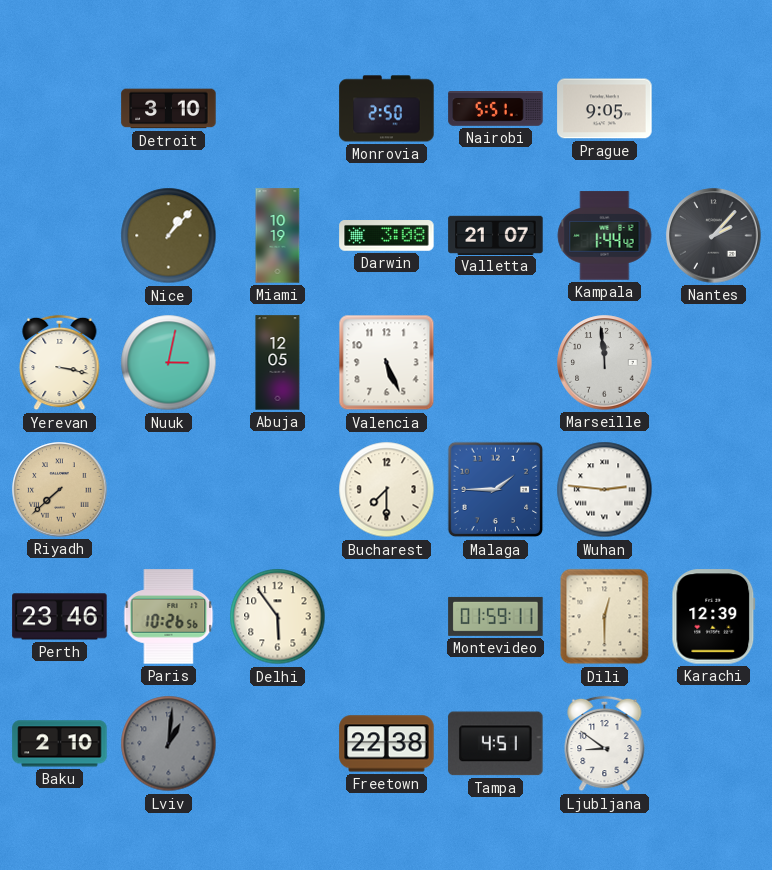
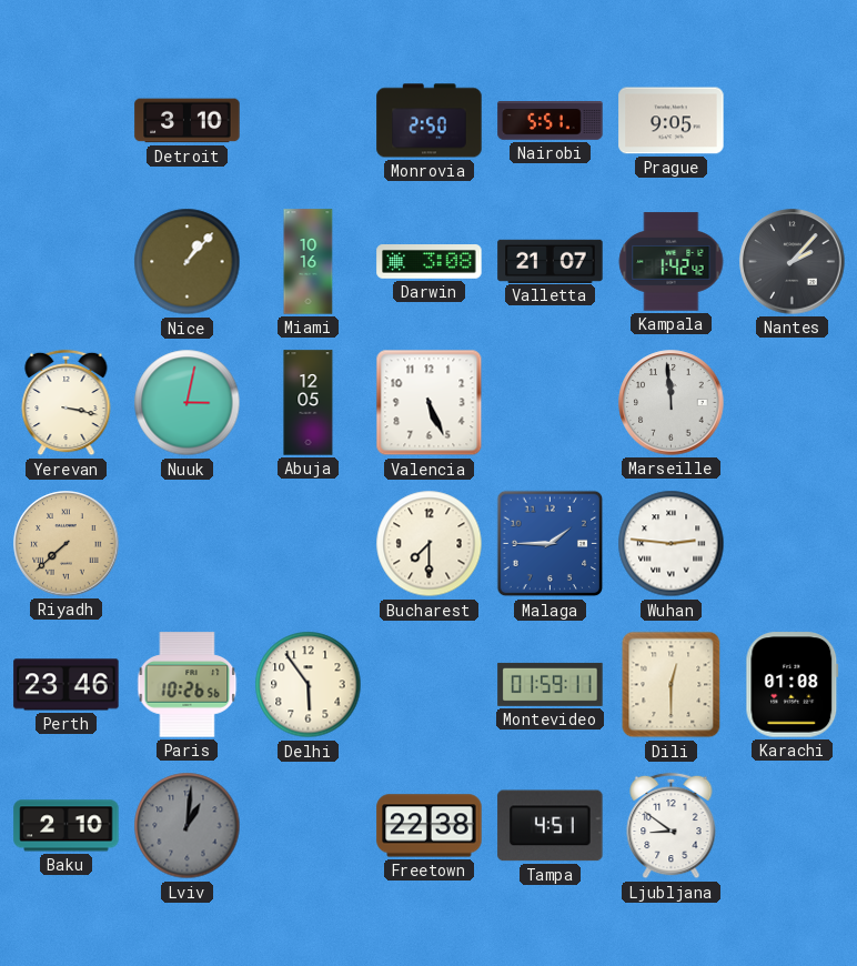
Miami: 10:19 -> 10:16
Kampala: 1:44 -> 1:42
Karachi: 12:39 -> 01:08
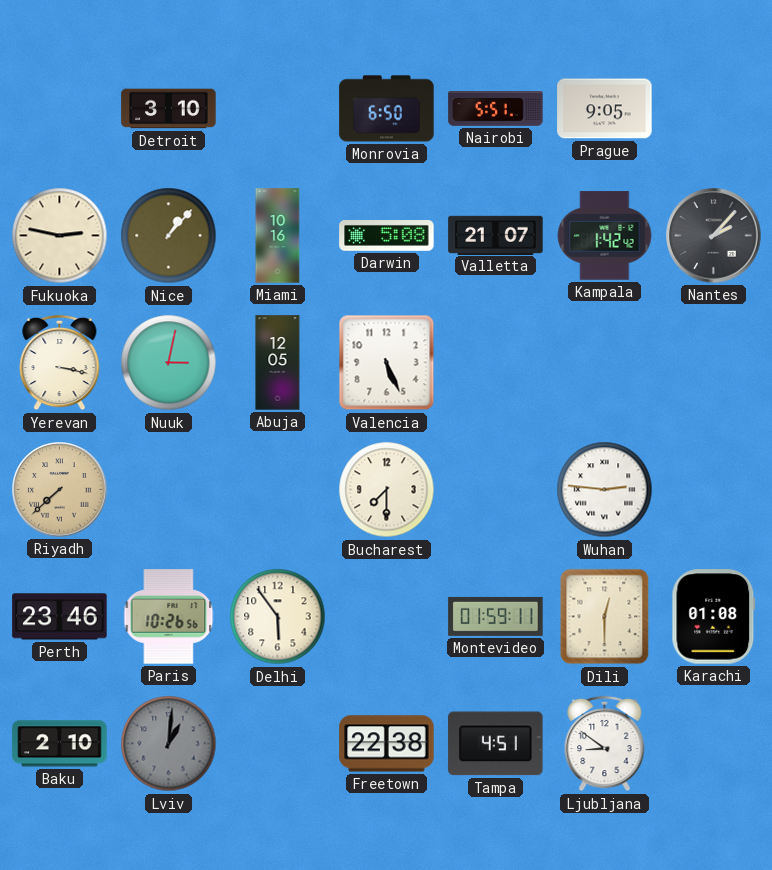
Monrovia: 2:50 -> 6:50
Fukuoka: none -> 2:47
Darwin: 3:08 -> 5:08
Marseille: 11:59 -> none
Malaga: 1:45 -> none
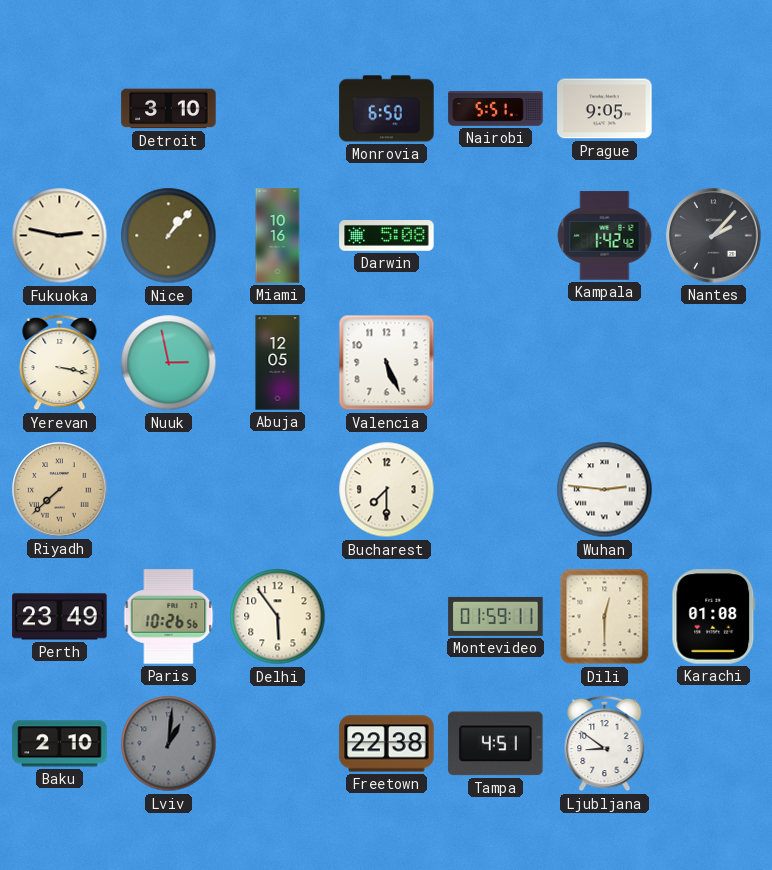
Valletta: 21:07 -> none
Nuuk: 3:02 -> 2:58
Perth: 23:46 -> 23:49
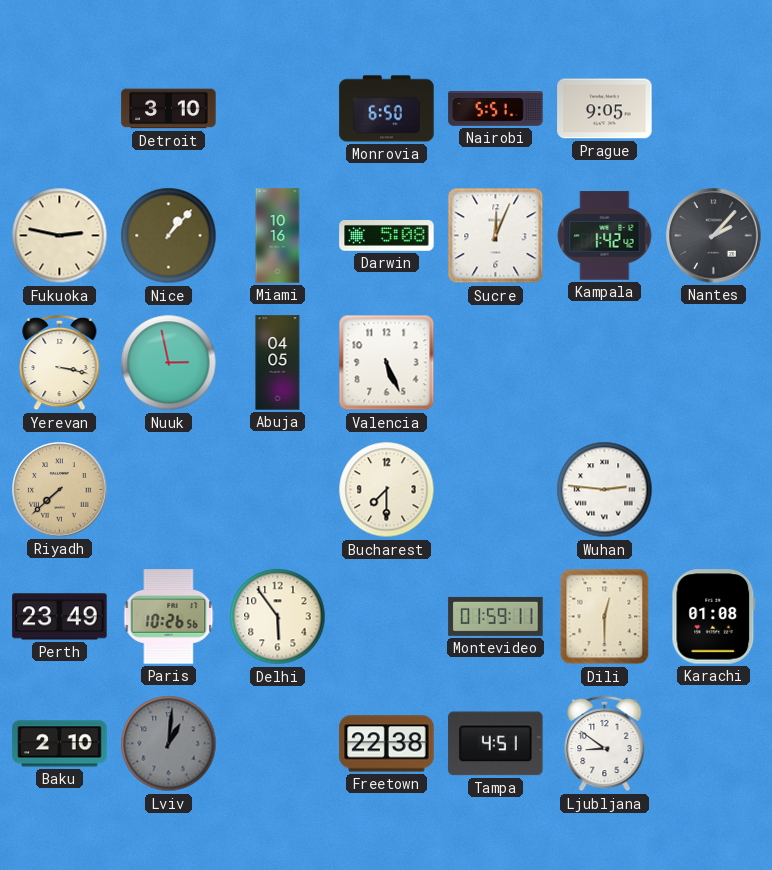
Sucre: none -> 12:04
Abuja: 12:05 -> 04:05
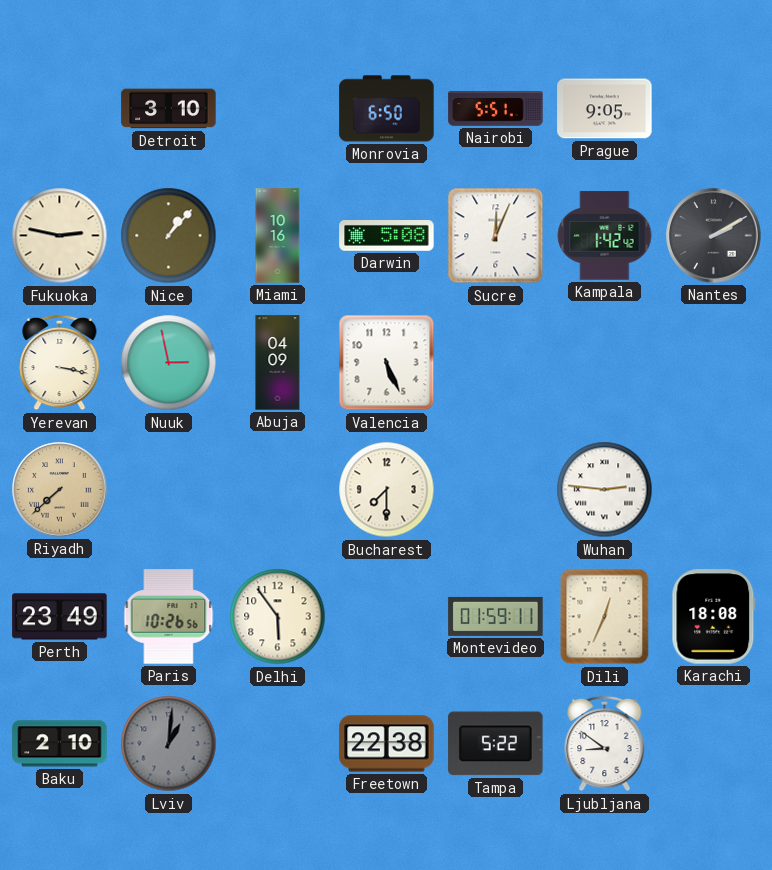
Nantes: 2:07 -> 2:10
Abuja: 04:05 -> 04:09
Dili: 12:30 -> 12:34
Karachi: 01:08 -> 18:08
Tampa: 4:51 -> 5:22
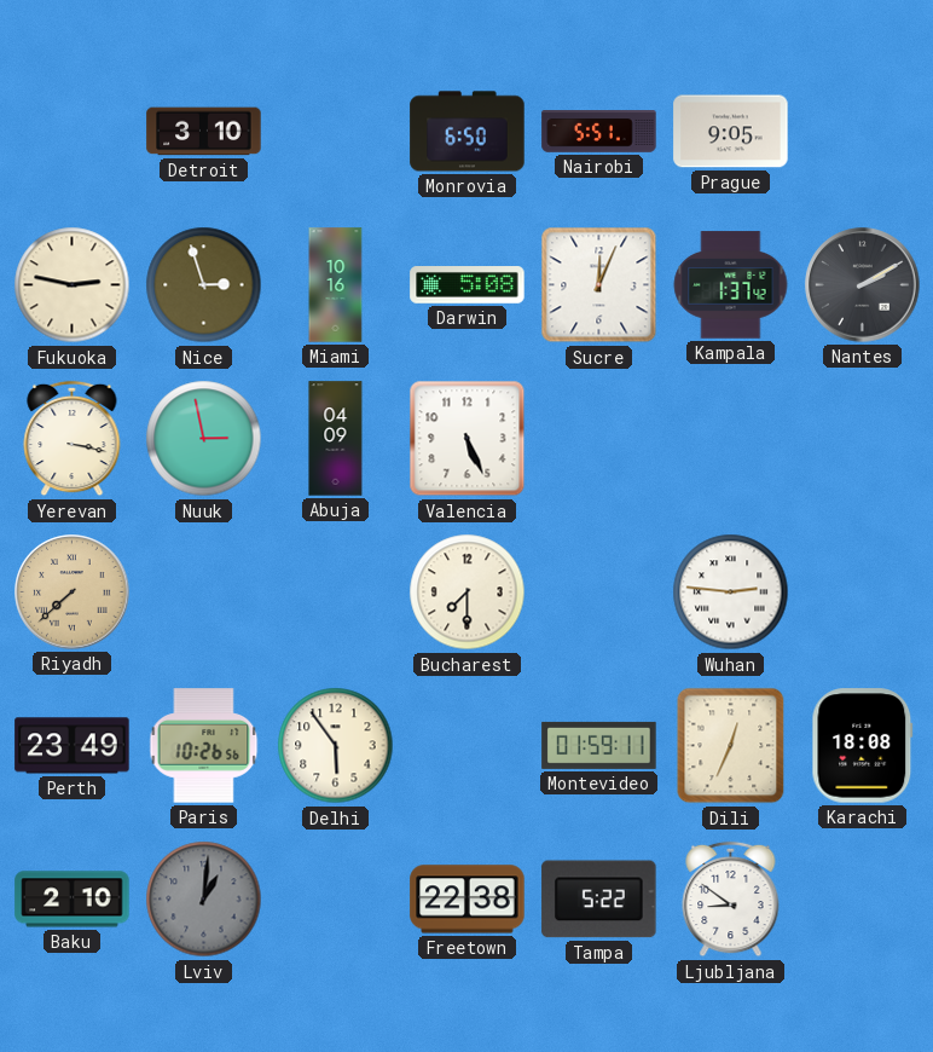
Nice: 1:07 -> 2:57
Kampala: 1:42 -> 1:37
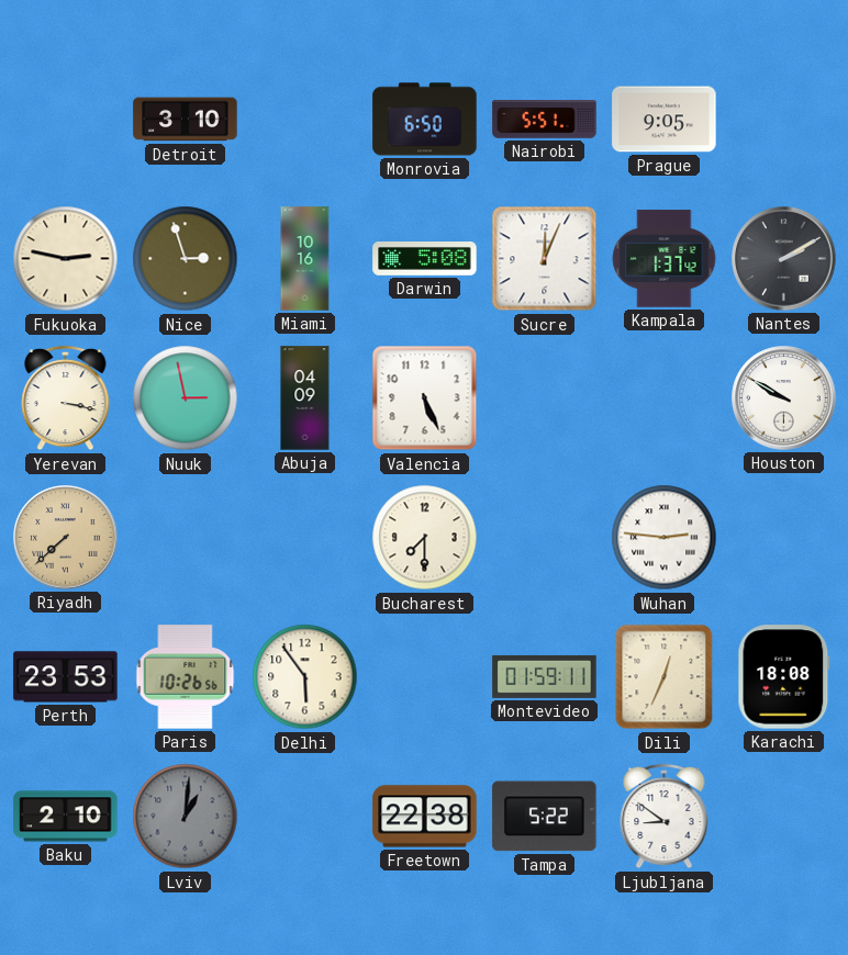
Houston: none -> 9:50
Perth: 23:49 -> 23:53
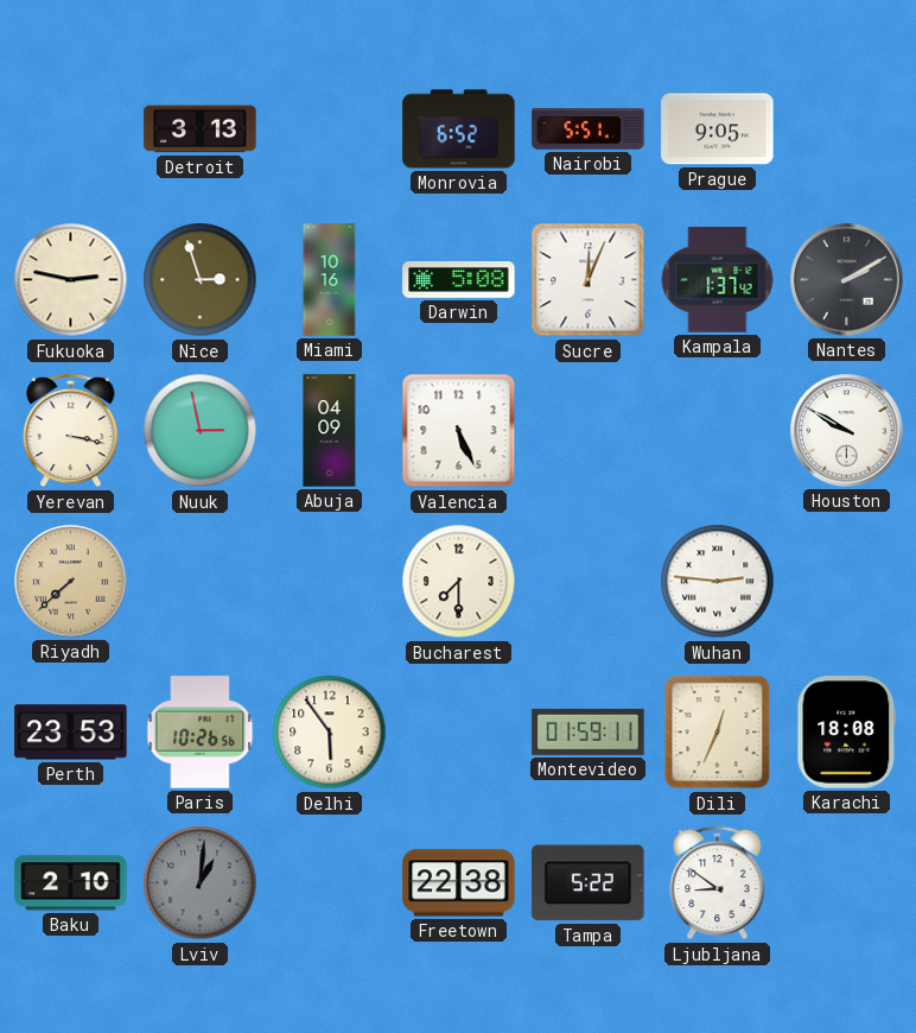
Detroit: 3:10 -> 3:13
Monrovia: 6:50 -> 6:52
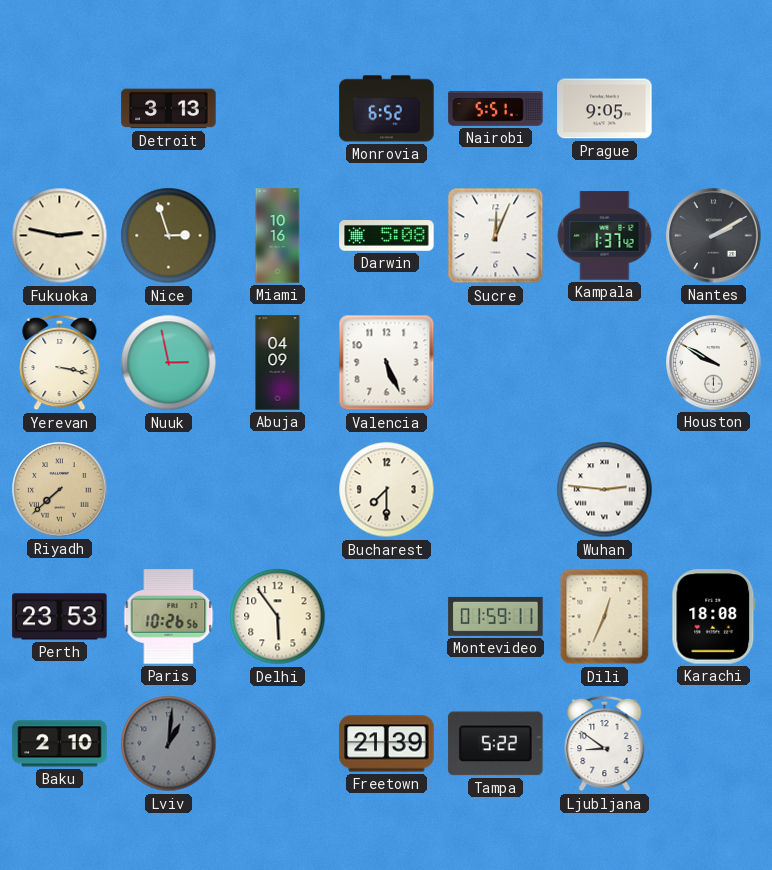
Freetown: 22:38 -> 21:39
